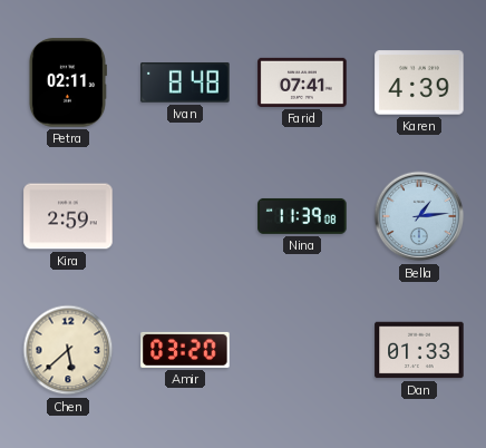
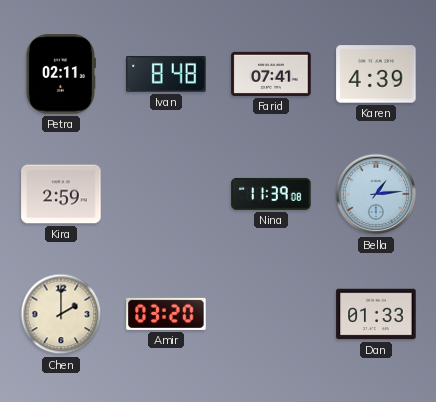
Chen: 5:38 -> 2:00
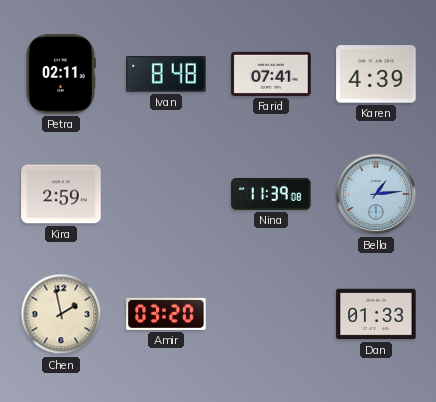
Chen: 2:00 -> 1:58
